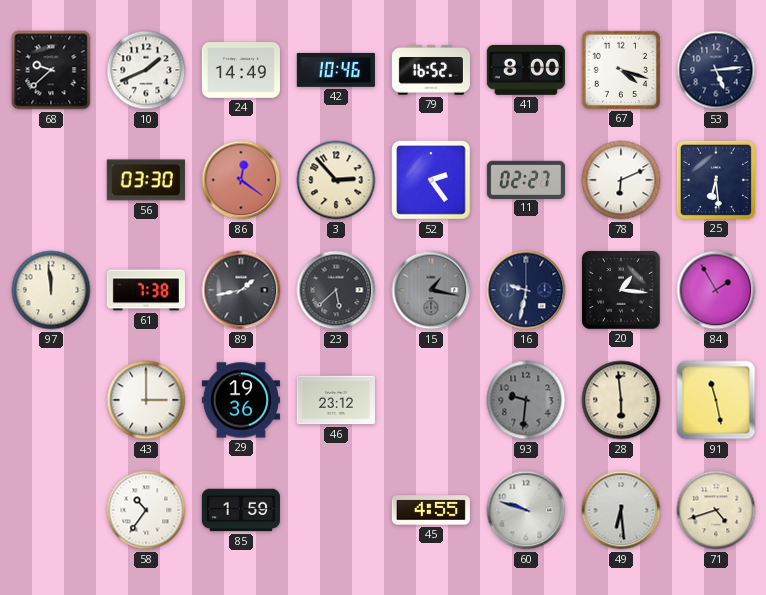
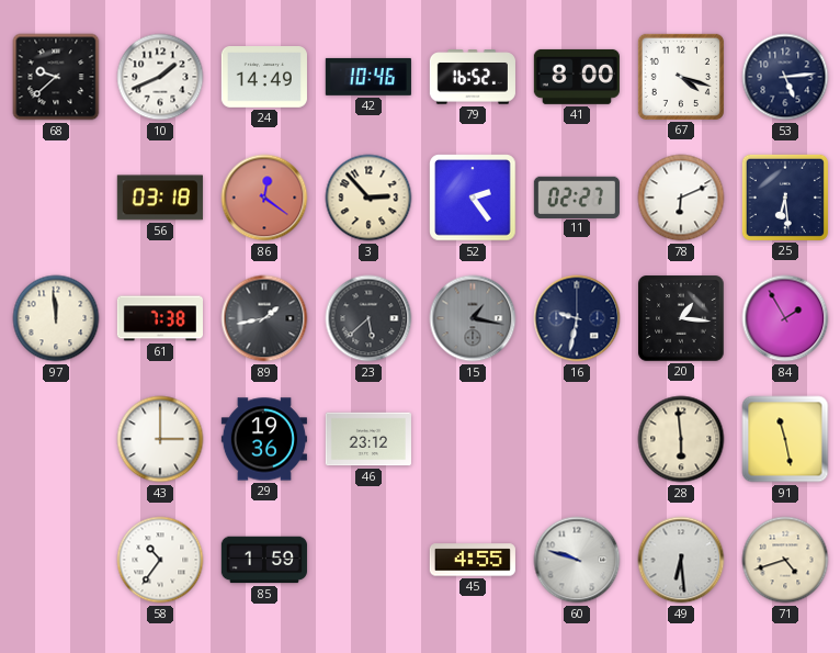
56: 03:30 -> 03:18
93: 9:31 -> none
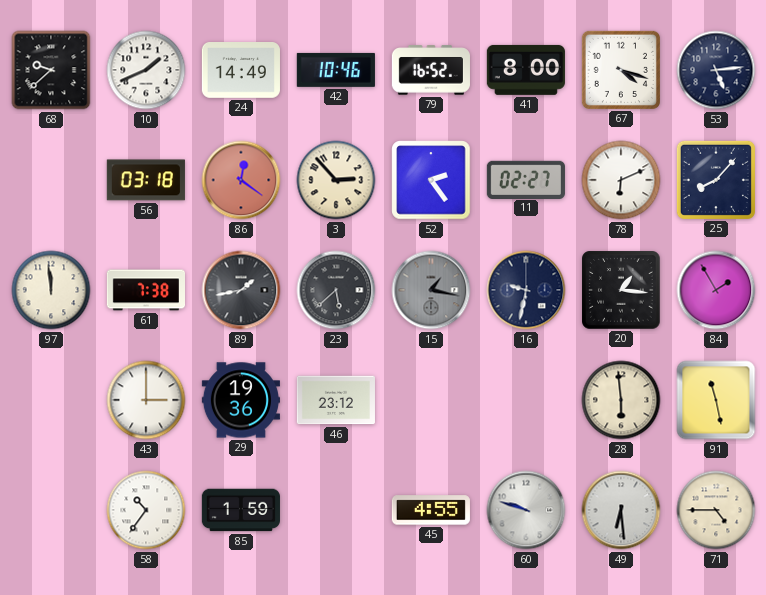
25: 6:29 -> 8:07
71: 4:42 -> 4:45
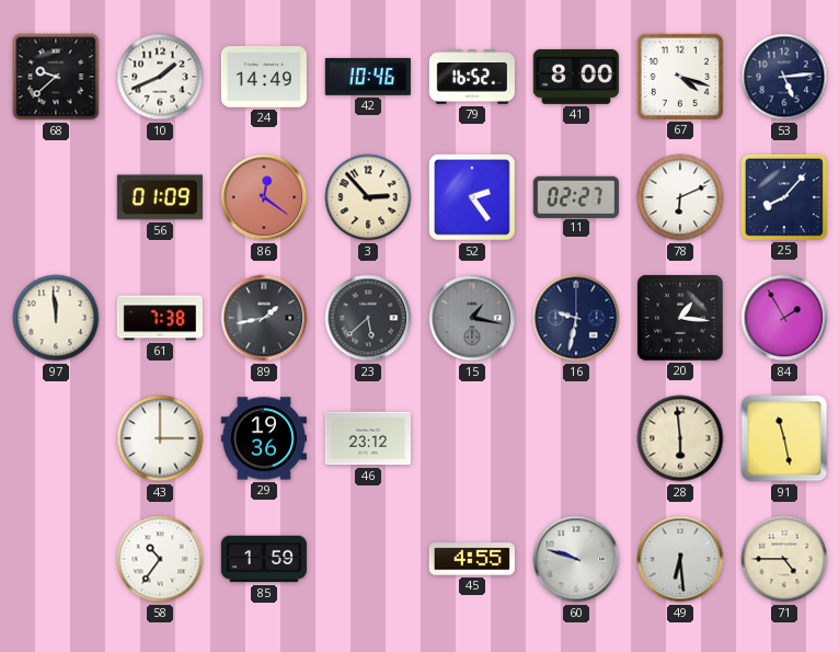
56: 03:18 -> 01:09
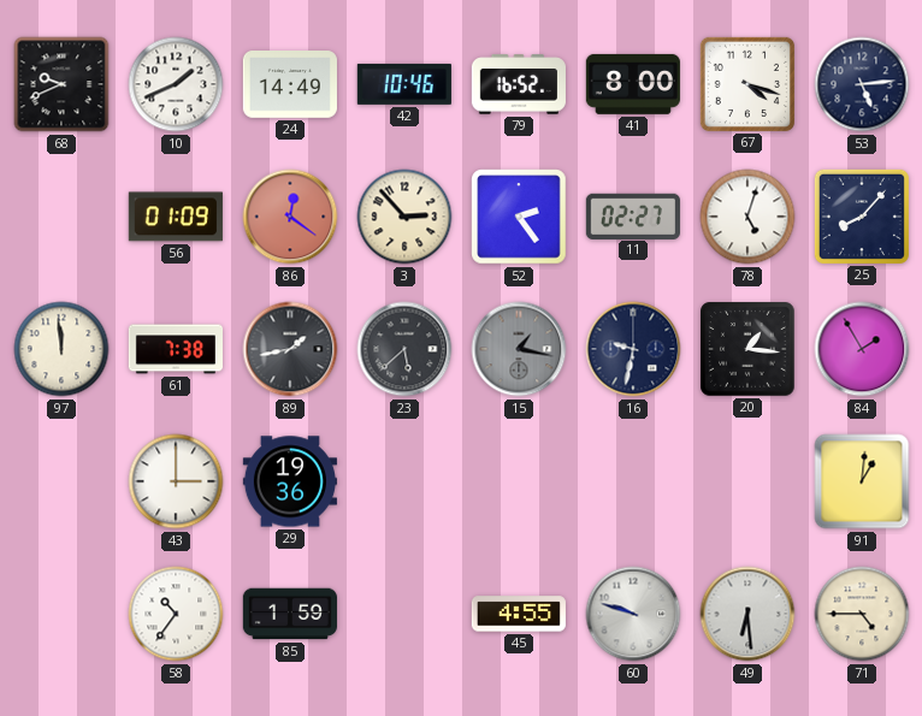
68: 9:38 -> 9:41
78: 6:11 -> 5:03
46: 23:12 -> none
28: 5:59 -> none
91: 11:28 -> 1:01
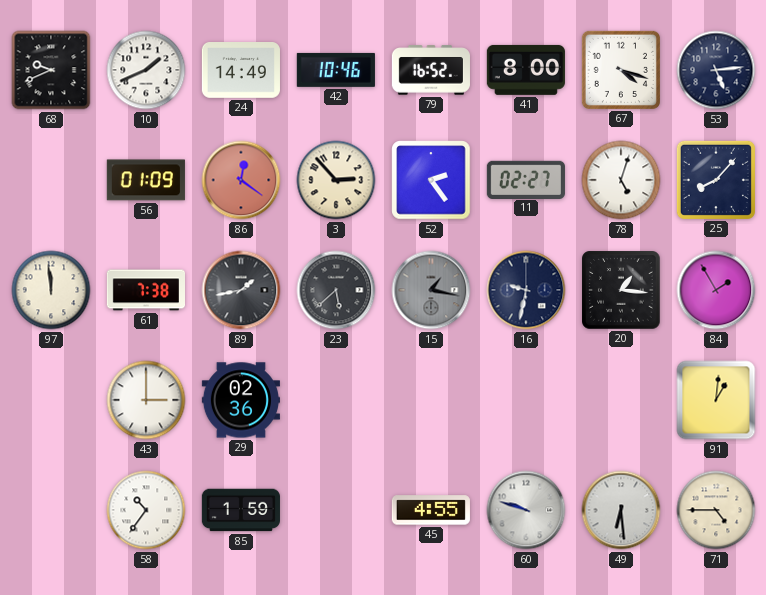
29: 19:36 -> 02:36
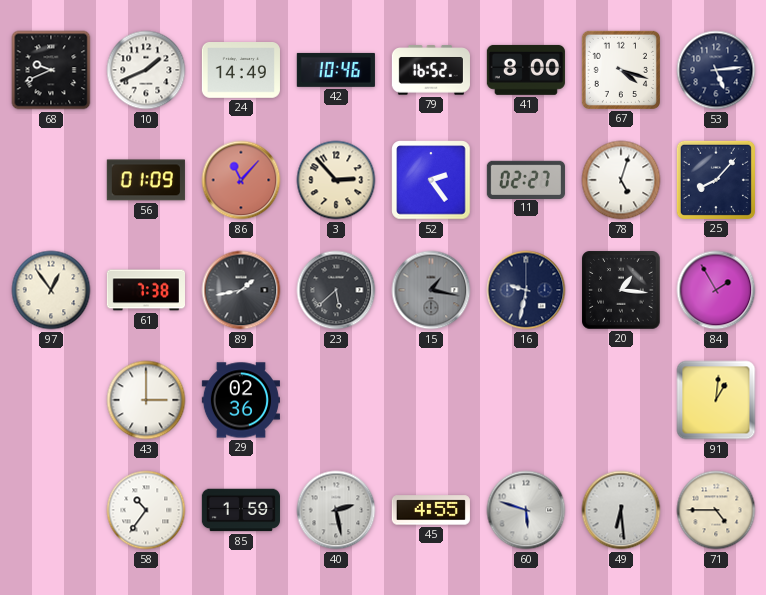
86: 12:21 -> 11:07
97: 11:59 -> 12:54
40: none -> 2:28
60: 9:48 -> 5:48
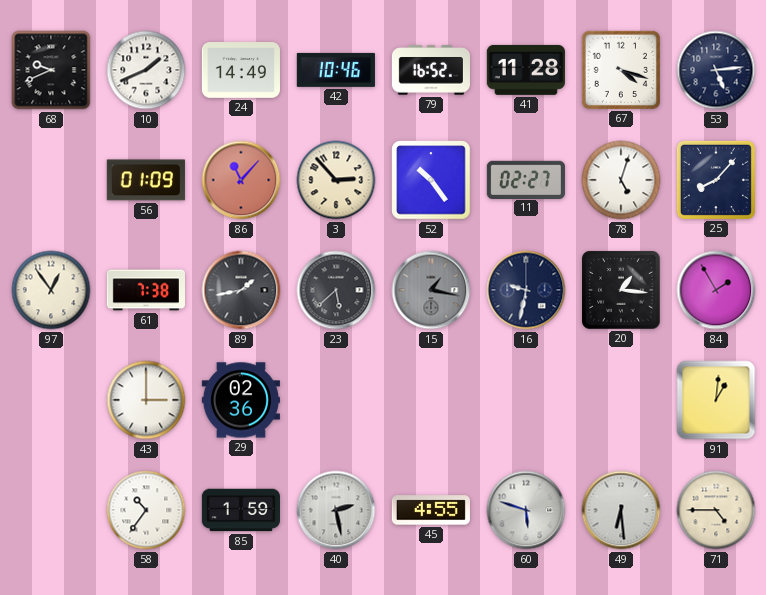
41: 8:00 -> 11:28
52: 2:24 -> 10:24
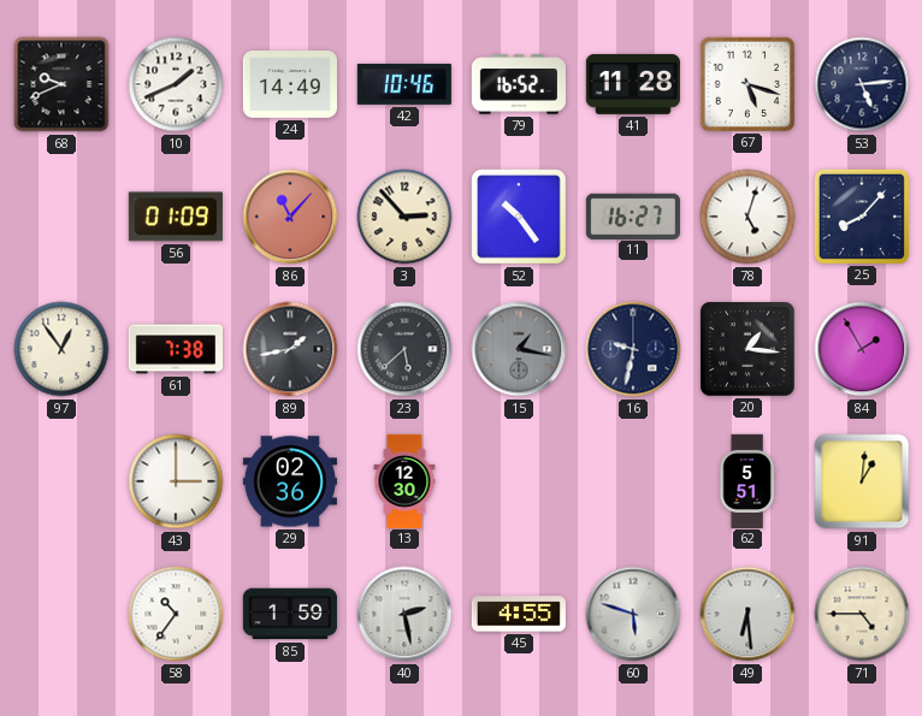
67: 4:18 -> 5:18
11: 02:27 -> 16:27
13: none -> 12:30
62: none -> 5:51
